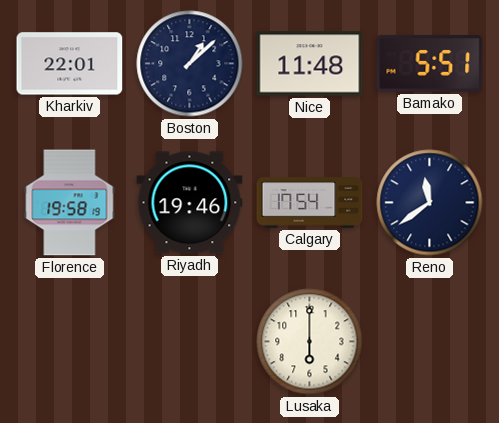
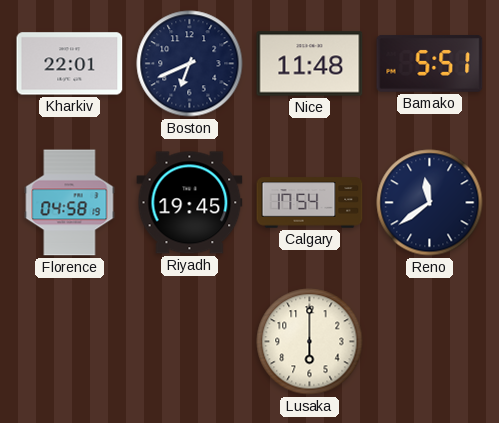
Boston: 1:08 -> 6:41
Florence: 19:58 -> 04:58
Riyadh: 19:46 -> 19:45
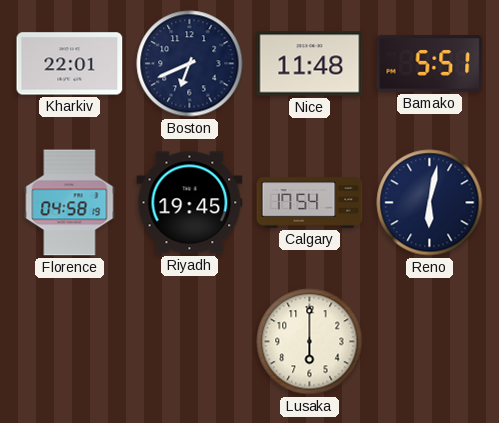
Reno: 11:39 -> 6:02
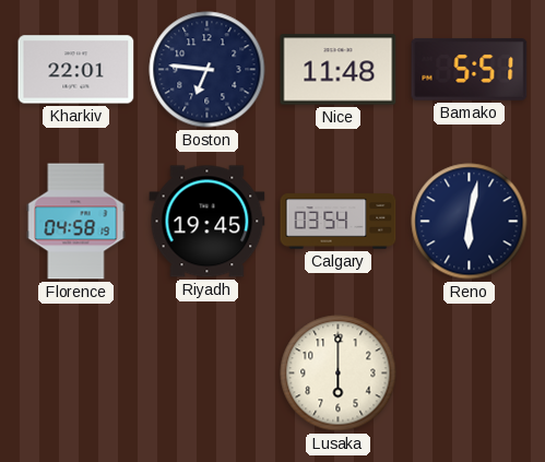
Boston: 6:41 -> 6:46
Calgary: 17:54 -> 03:54
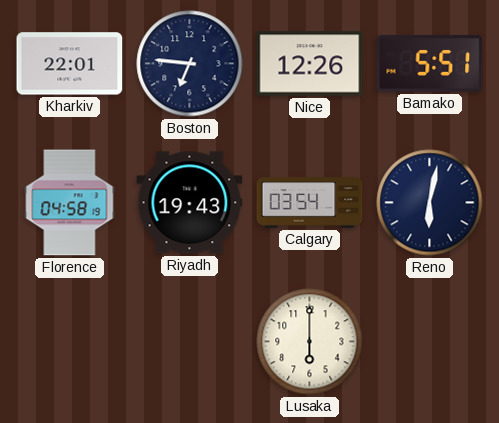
Nice: 11:48 -> 12:26
Riyadh: 19:45 -> 19:43
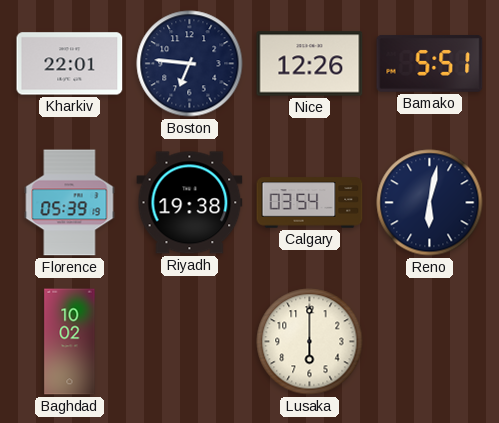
Florence: 04:58 -> 05:39
Riyadh: 19:43 -> 19:38
Baghdad: none -> 10:02
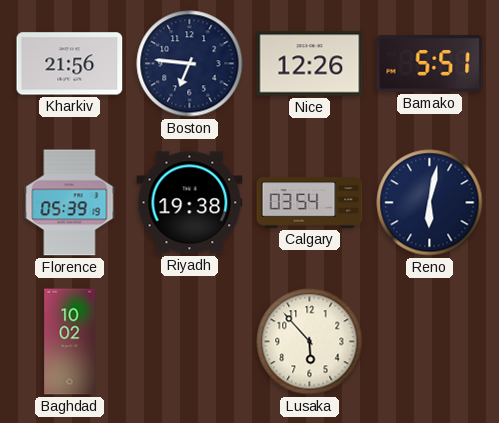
Kharkiv: 22:01 -> 21:56
Lusaka: 6:00 -> 5:53
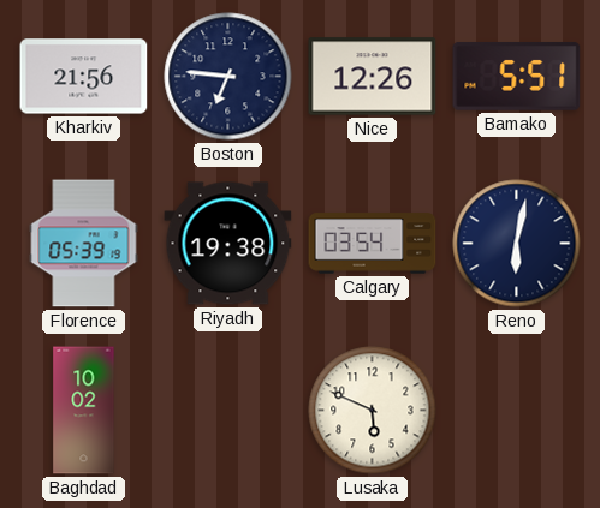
Lusaka: 5:53 -> 5:49
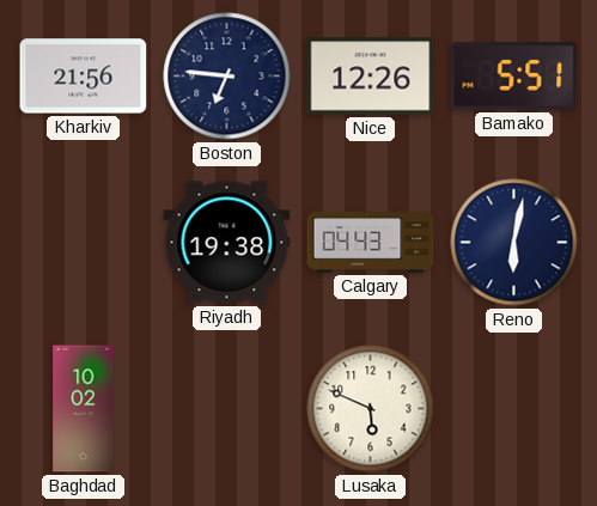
Florence: 05:39 -> none
Calgary: 03:54 -> 04:43
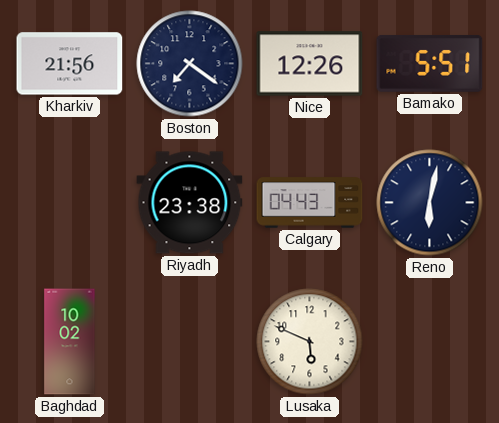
Boston: 6:46 -> 7:21
Riyadh: 19:38 -> 23:38
